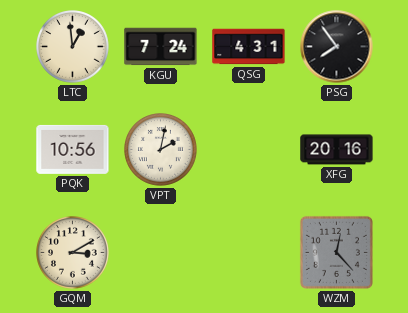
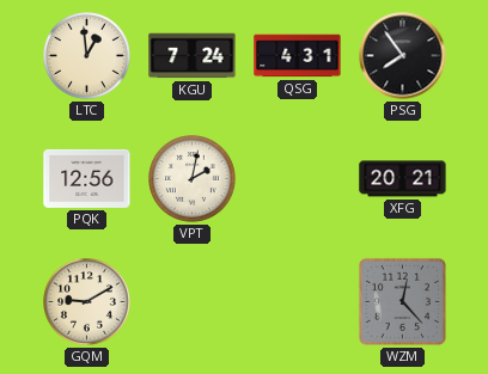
PQK: 10:56 -> 12:56
XFG: 20:16 -> 20:21
GQM: 3:10 -> 9:10
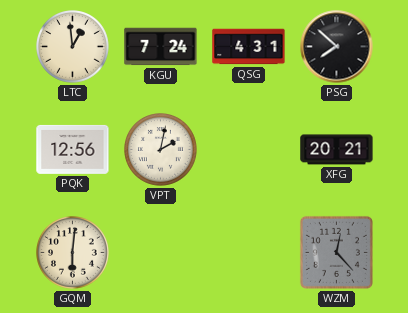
PSG: 7:54 -> 7:52
GQM: 9:10 -> 6:01
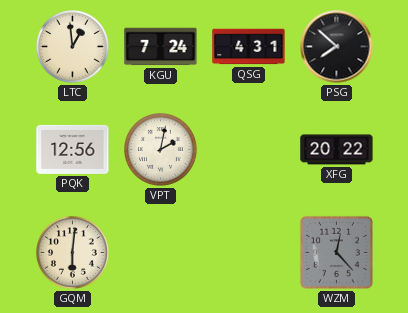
XFG: 20:21 -> 20:22
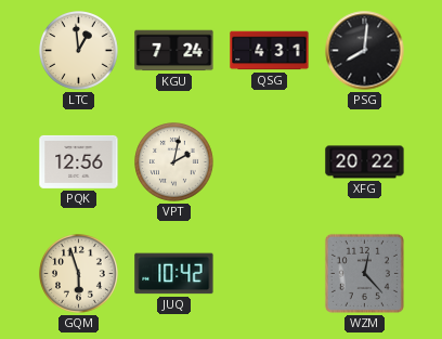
PSG: 7:52 -> 8:01
GQM: 6:01 -> 5:57
JUQ: none -> 10:42
